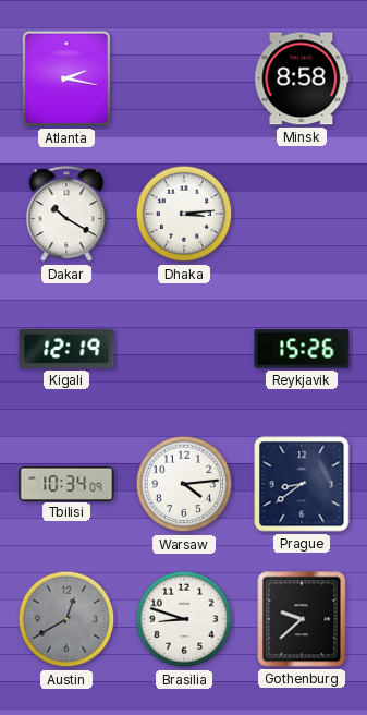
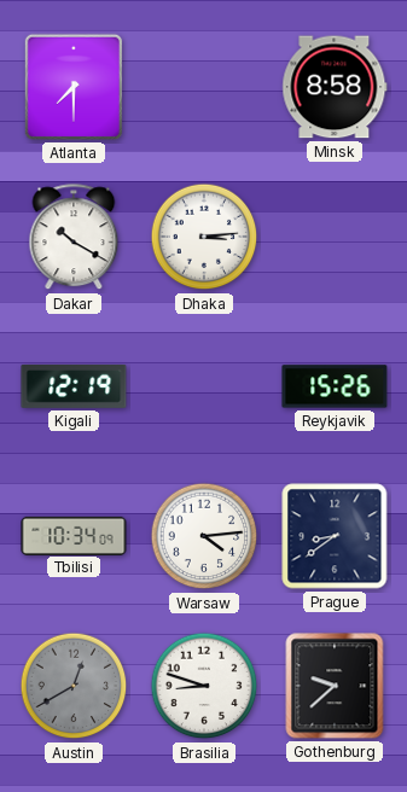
Atlanta: 2:17 -> 7:30
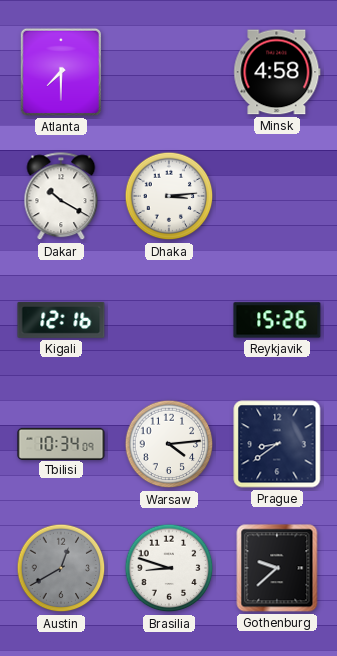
Minsk: 8:58 -> 4:58
Kigali: 12:19 -> 12:16
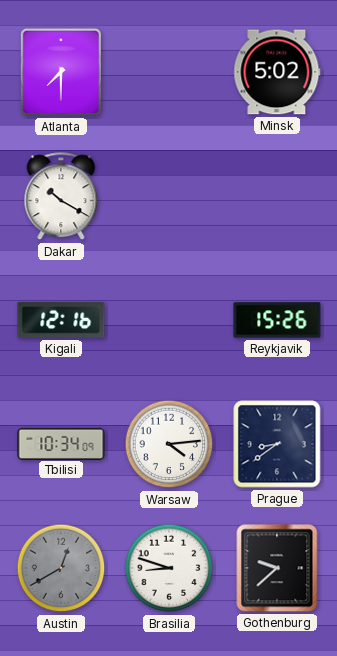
Minsk: 4:58 -> 5:02
Dhaka: 3:14 -> none
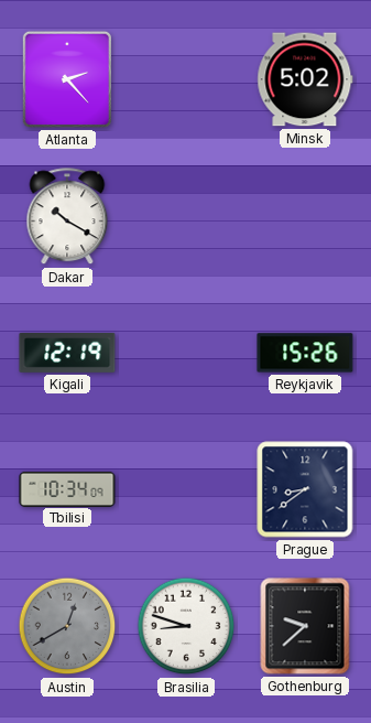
Atlanta: 7:30 -> 2:23
Kigali: 12:16 -> 12:19
Warsaw: 4:14 -> none
